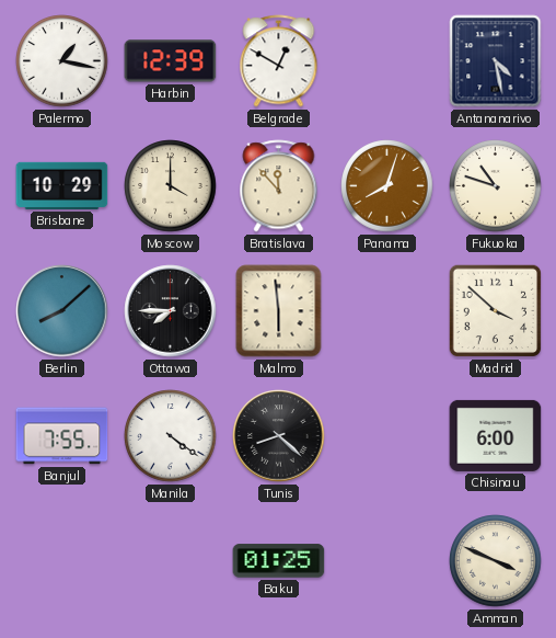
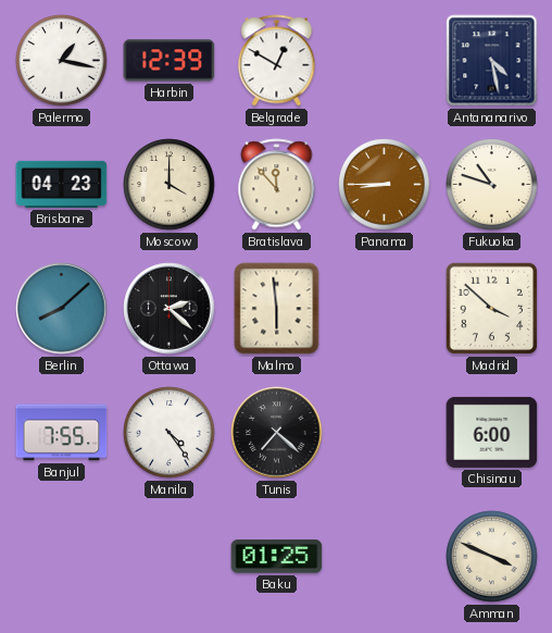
Brisbane: 10:29 -> 04:23
Panama: 8:03 -> 8:45
Ottawa: 7:45 -> 2:22
Manila: 4:21 -> 4:24
Tunis: 8:22 -> 7:22
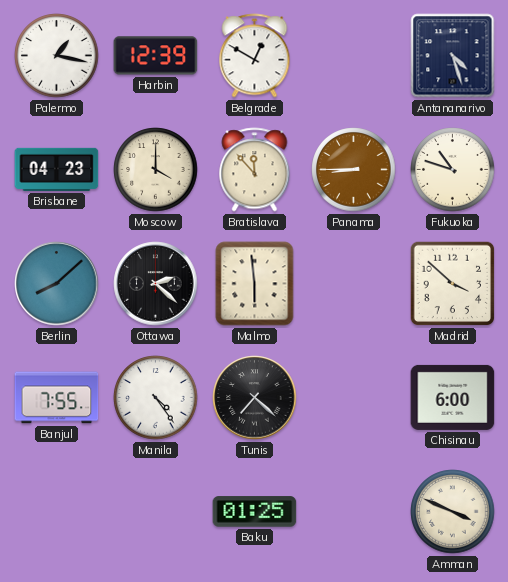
Antananarivo: 4:28 -> 4:27
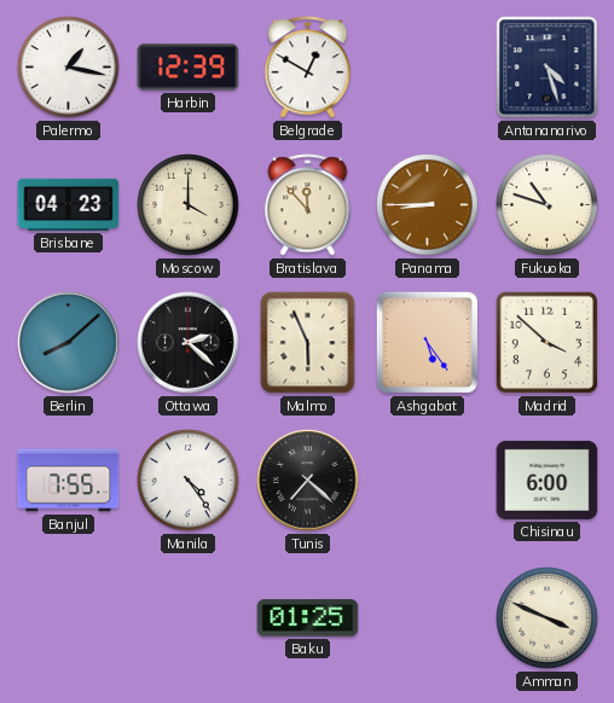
Malmo: 5:59 -> 5:56
Ashgabat: none -> 5:24
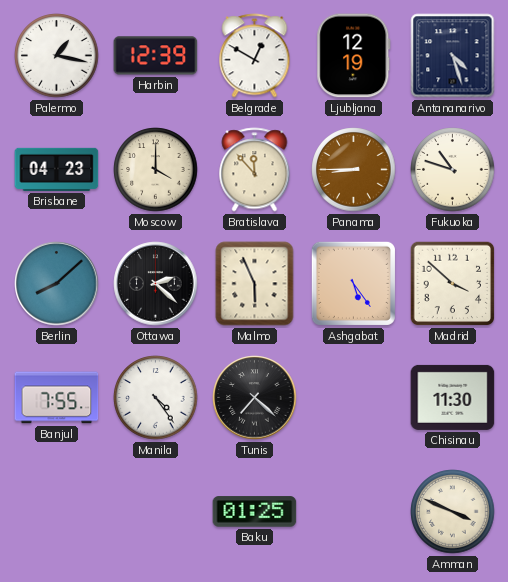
Ljubljana: none -> 12:19
Chisinau: 6:00 -> 11:30
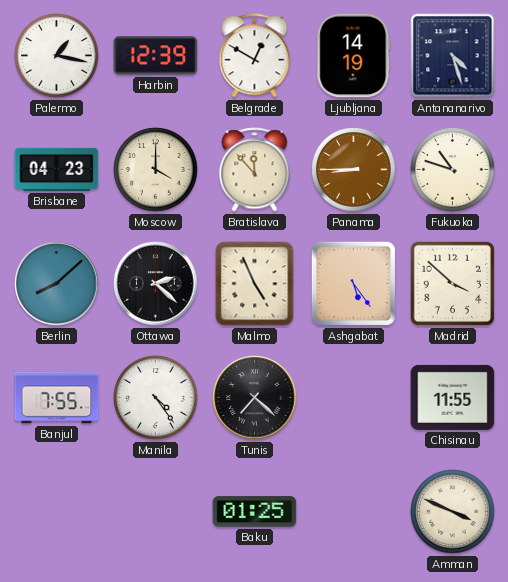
Ljubljana: 12:19 -> 14:19
Malmo: 5:56 -> 4:56
Chisinau: 11:30 -> 11:55
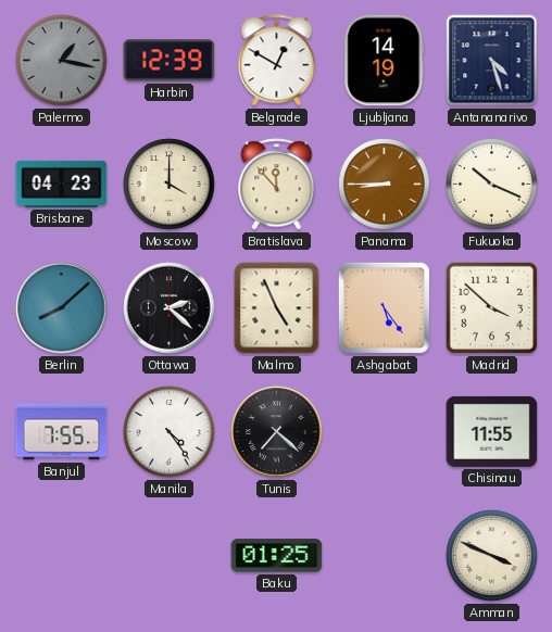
Palermo dial: white -> grey
Fukuoka: 10:48 -> 10:19
